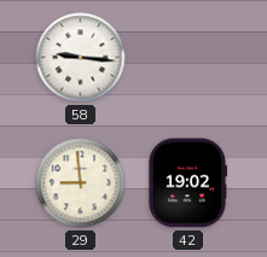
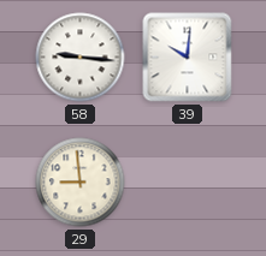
39: none -> 10:01
42: 19:02 -> none
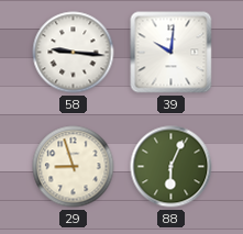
29: 8:59 -> 8:57
88: none -> 6:04
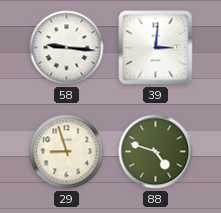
39: 10:01 -> 3:01
88: 6:04 -> 4:48
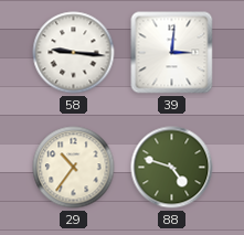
29: 8:57 -> 10:36
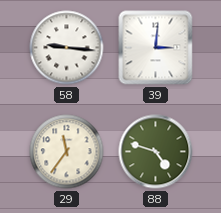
29: 10:36 -> 11:36
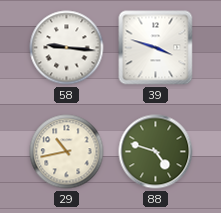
39: 3:01 -> 3:48
29: 11:36 -> 10:43
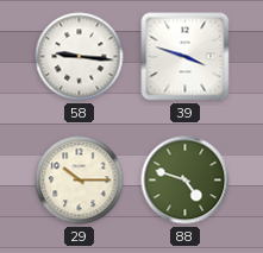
29: 10:43 -> 10:15
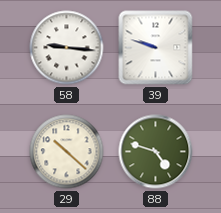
39: 3:48 -> 9:48
29: 10:15 -> 10:22
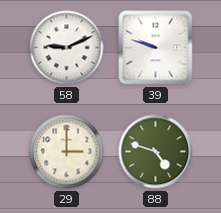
58: 9:16 -> 9:11
29: 10:22 -> 3:00
